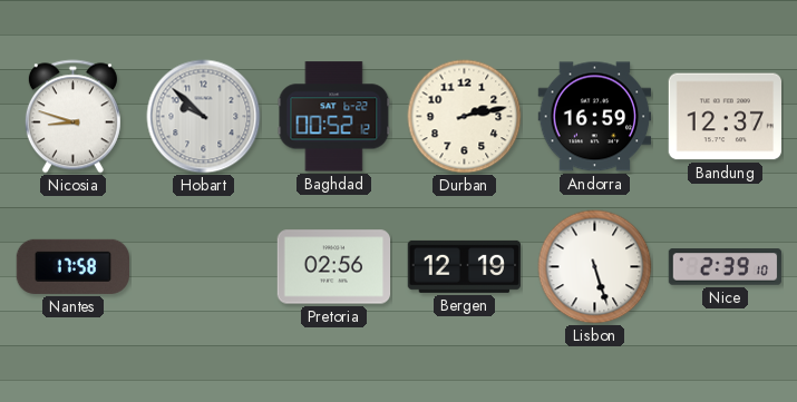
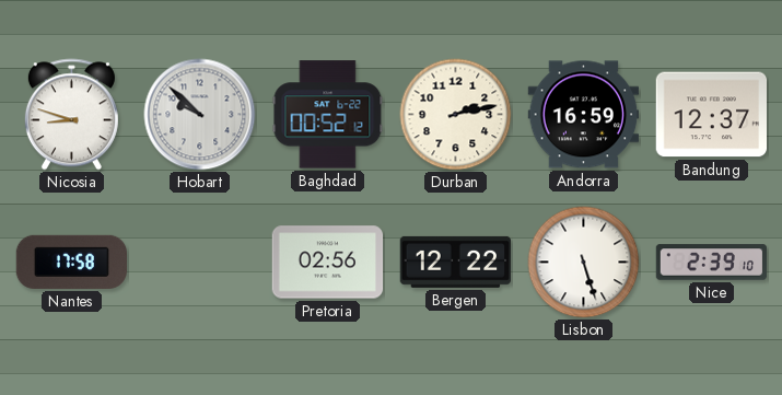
Bergen: 12:19 -> 12:22
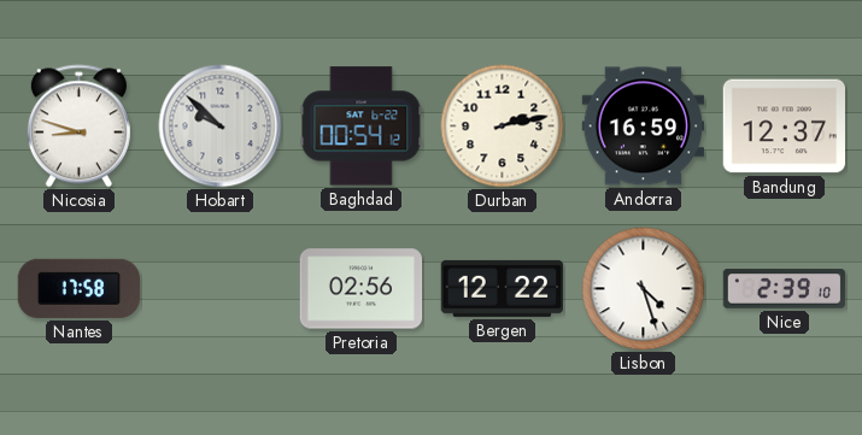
Baghdad: 00:52 -> 00:54
Lisbon: 5:27 -> 4:27
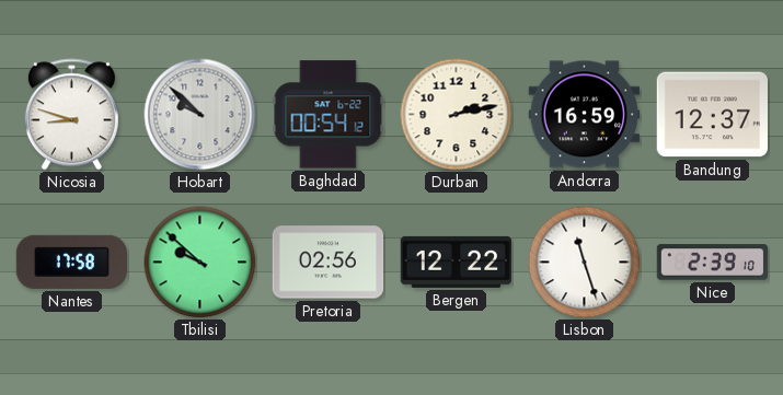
Tbilisi: none -> 9:52
Lisbon: 4:27 -> 11:27
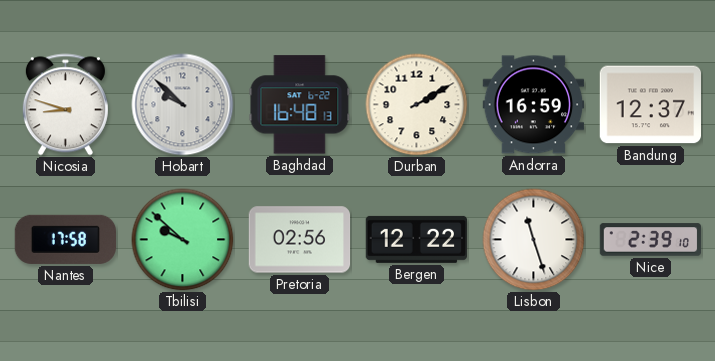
Baghdad: 00:54 -> 16:48
Durban: 2:13 -> 2:10
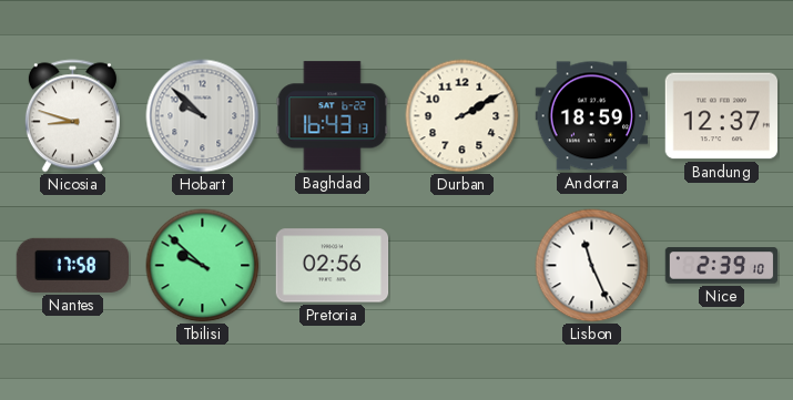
Baghdad: 16:48 -> 16:43
Andorra: 16:59 -> 18:59
Bergen: 12:22 -> none
Lisbon: 11:27 -> 11:26
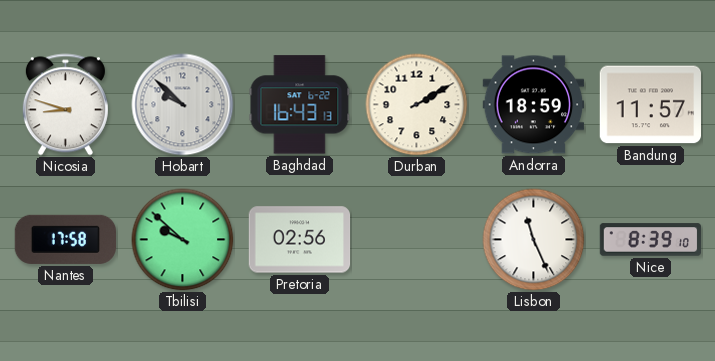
Bandung: 12:37 -> 11:57
Nice: 2:39 -> 8:39
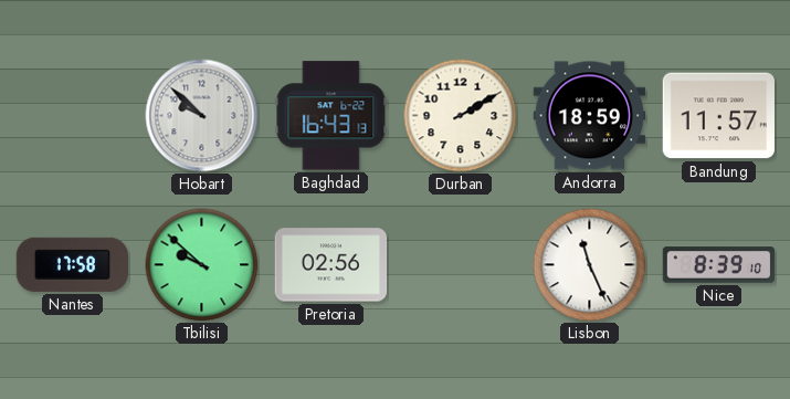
Nicosia: 8:48 -> none
